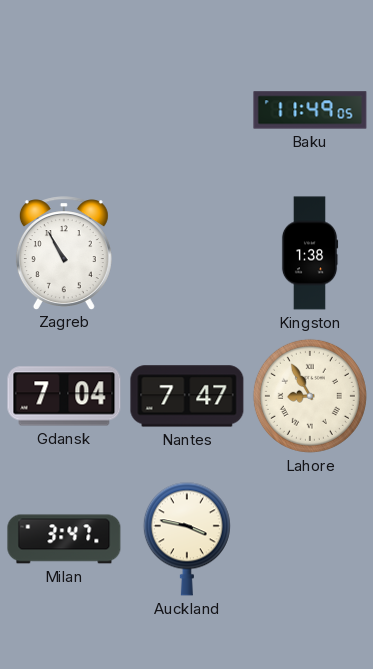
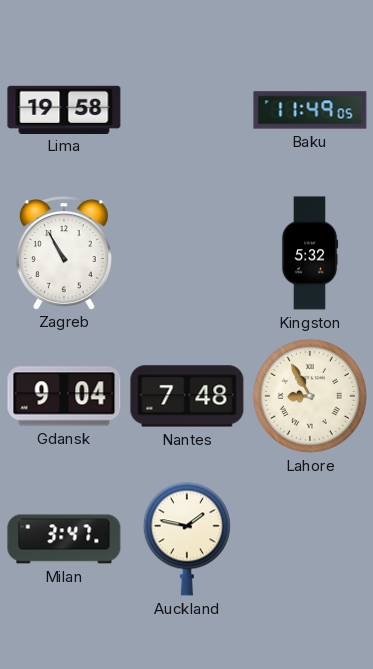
Lima: none -> 19:58
Kingston: 1:38 -> 5:32
Gdansk: 7:04 -> 9:04
Nantes: 7:47 -> 7:48
Auckland: 3:47 -> 1:47
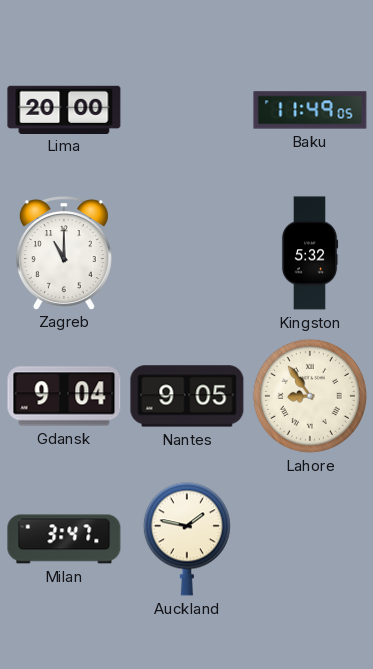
Lima: 19:58 -> 20:00
Zagreb: 10:55 -> 11:00
Nantes: 7:48 -> 9:05
Lahore: 8:55 -> 8:54
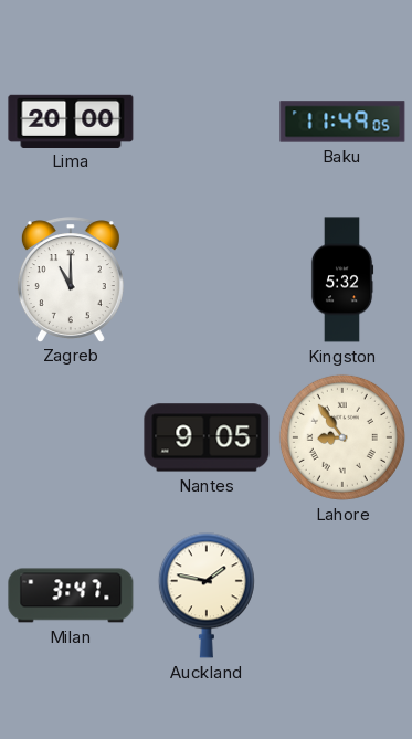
Gdansk: 9:04 -> none
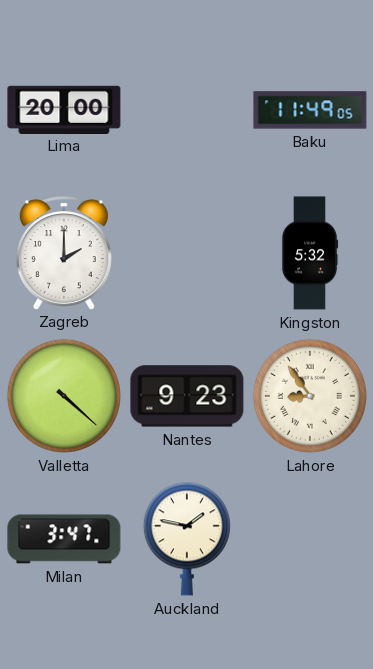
Zagreb: 11:00 -> 2:00
Valletta: none -> 4:22
Nantes: 9:05 -> 9:23
